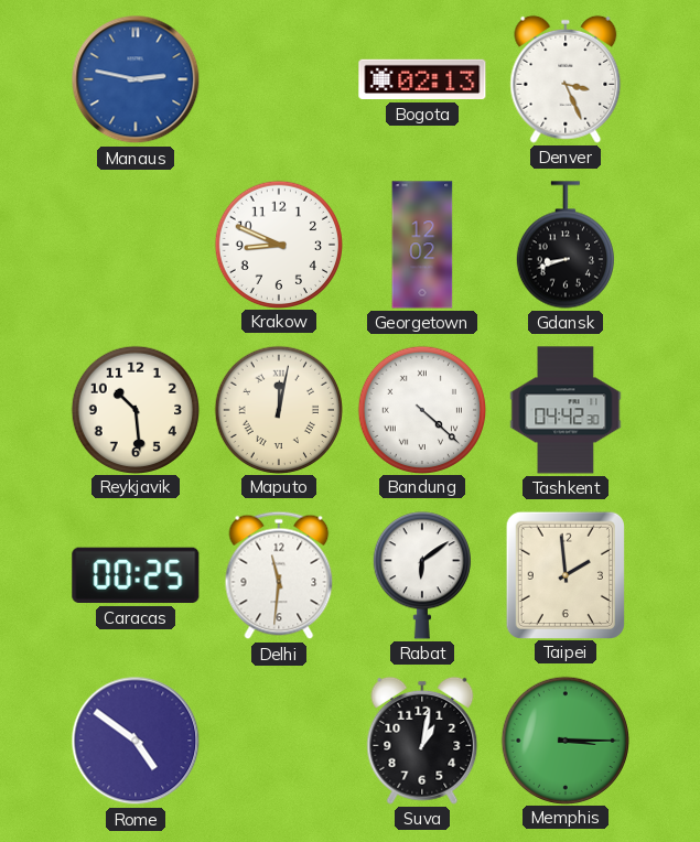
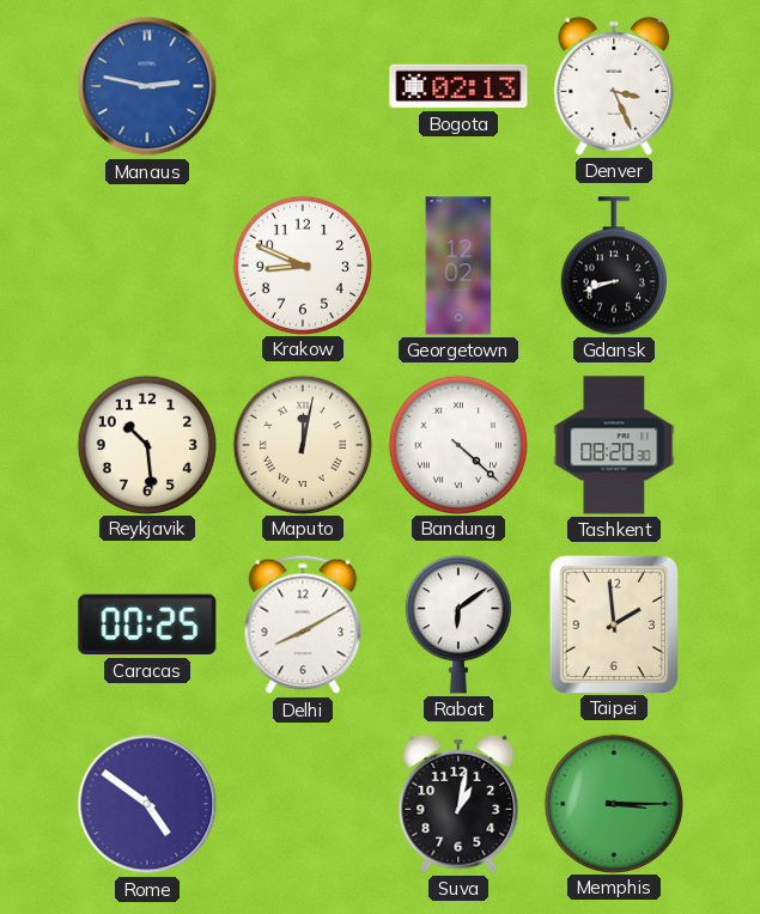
Tashkent: 04:42 -> 08:20
Delhi: 11:31 -> 8:10
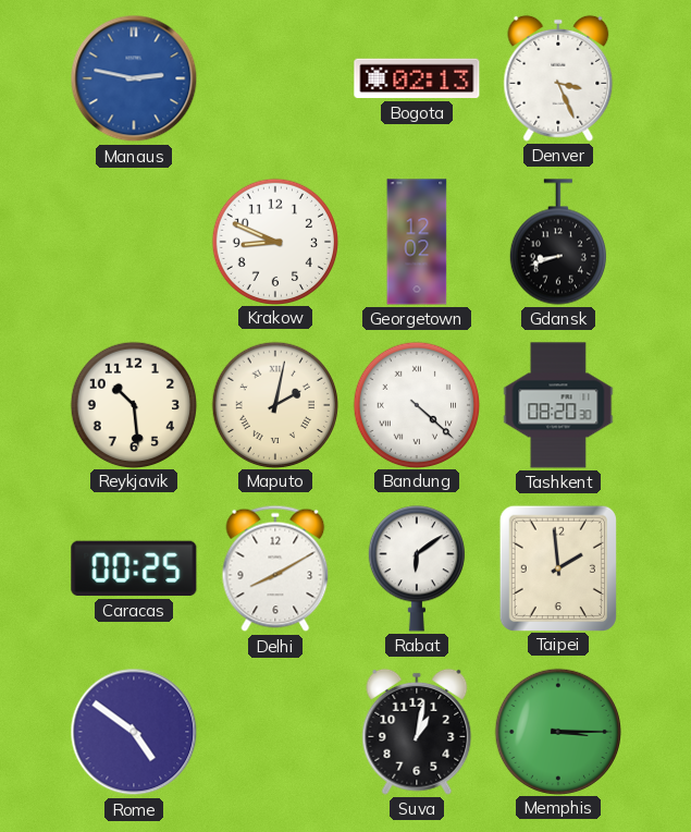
Maputo: 12:02 -> 2:02
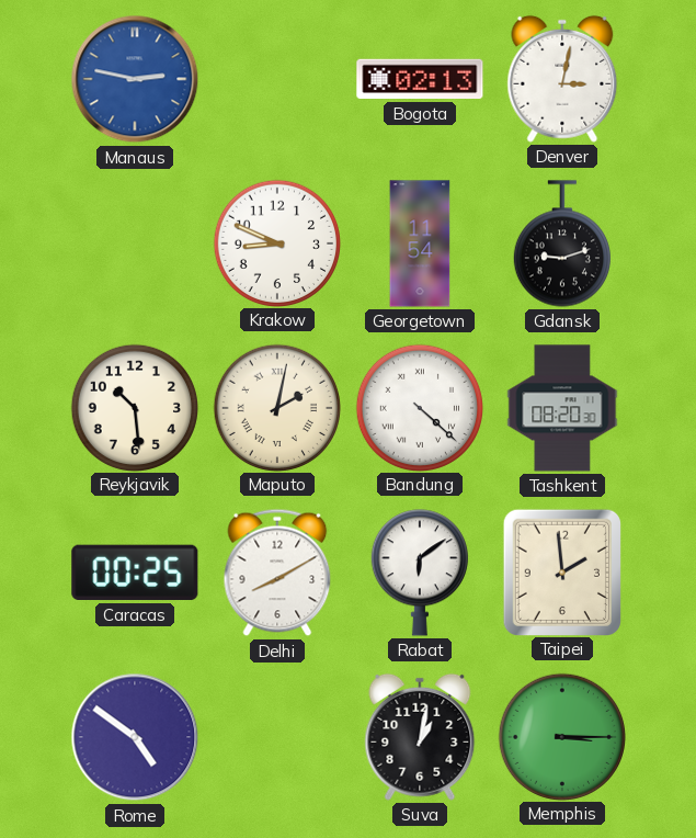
Denver: 3:26 -> 3:02
Georgetown: 12:02 -> 11:54
Gdansk: 8:42 -> 9:12
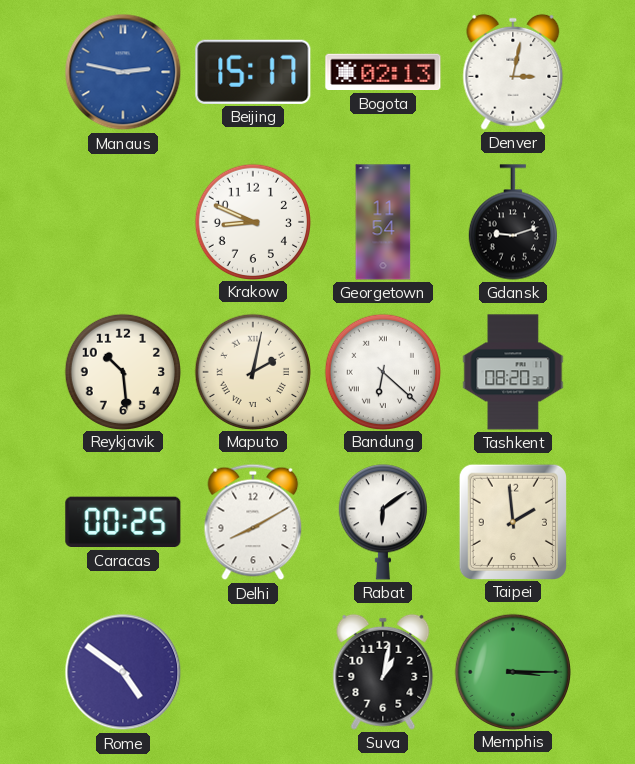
Beijing: none -> 15:17
Bandung: 4:22 -> 6:22
